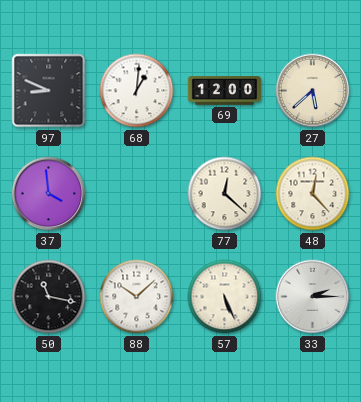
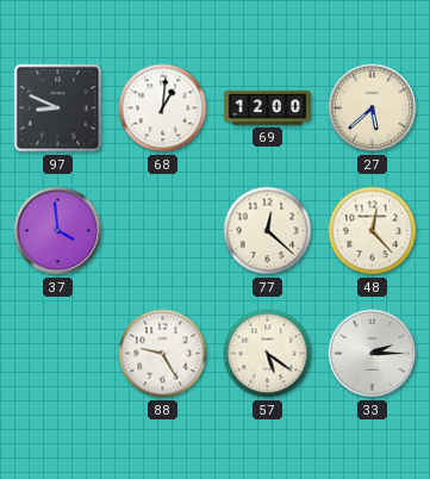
50: 11:17 -> none
88: 10:08 -> 9:25
57: 5:26 -> 5:21
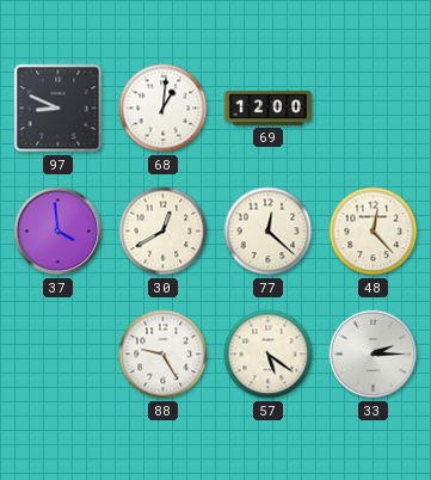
27: 5:38 -> none
30: none -> 12:40
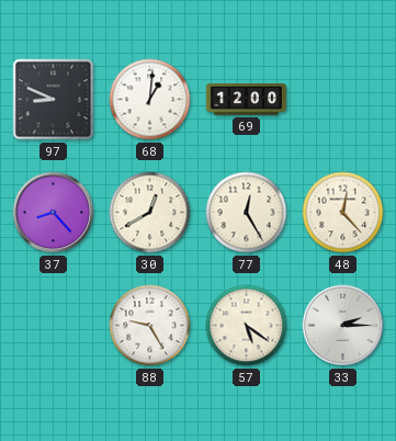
37: 3:59 -> 8:23
77: 12:22 -> 12:25
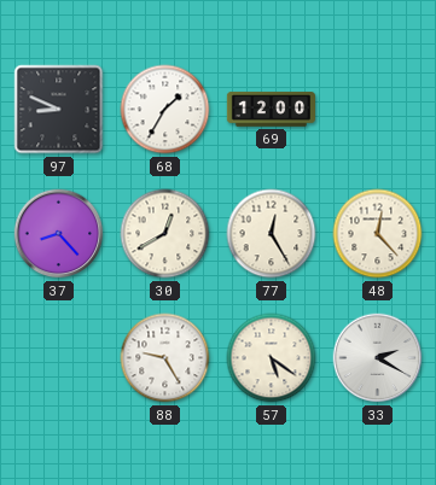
68: 1:01 -> 1:35
33: 2:15 -> 2:20
